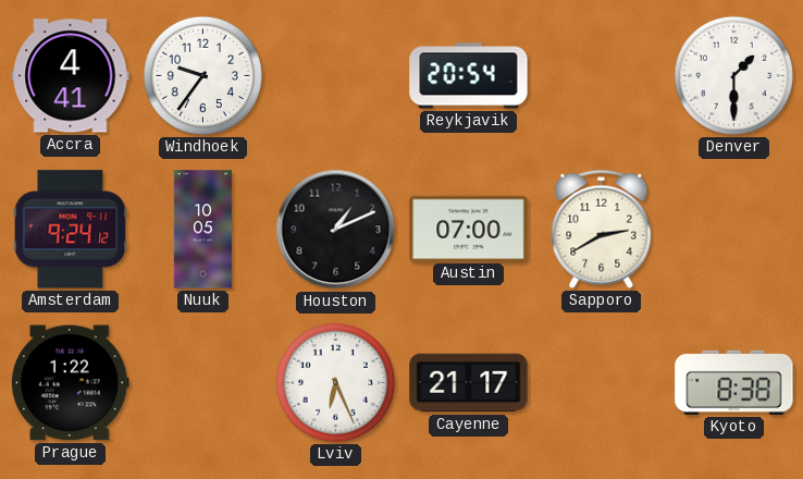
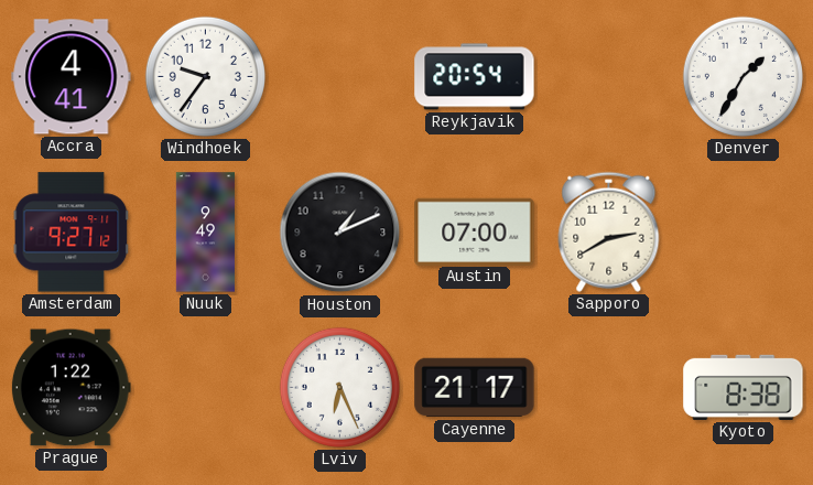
Denver: 1:30 -> 1:35
Amsterdam: 9:24 -> 9:27
Nuuk: 10:05 -> 9:49
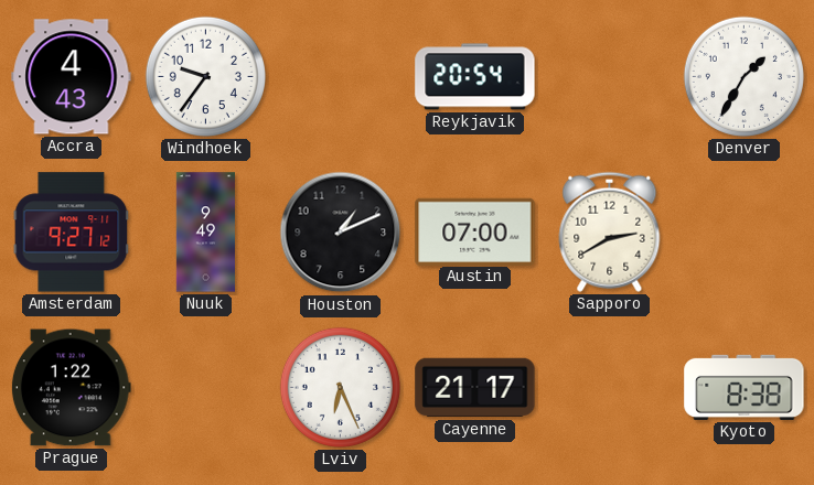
Accra: 4:41 -> 4:43
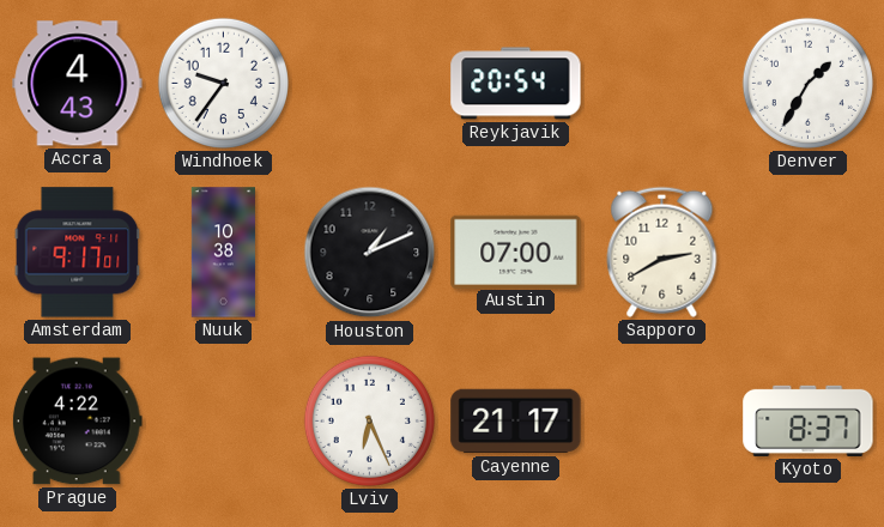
Amsterdam: 9:27 -> 9:17
Nuuk: 9:49 -> 10:38
Prague: 1:22 -> 4:22
Kyoto: 8:38 -> 8:37
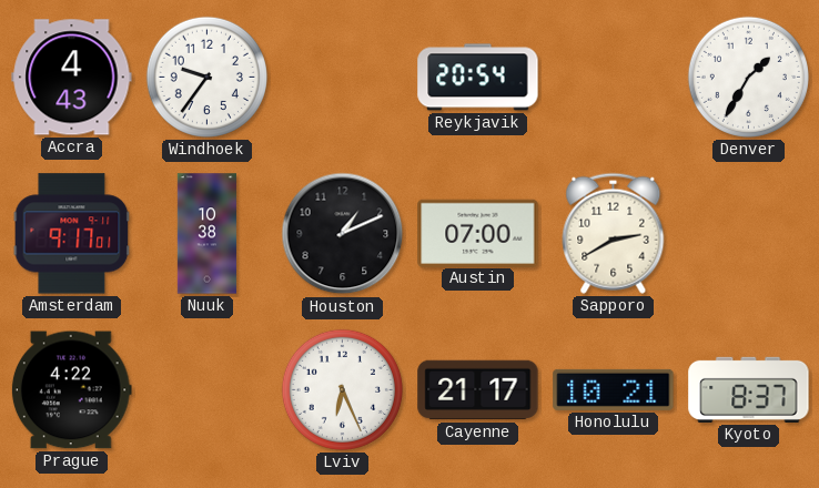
Honolulu: none -> 10:21
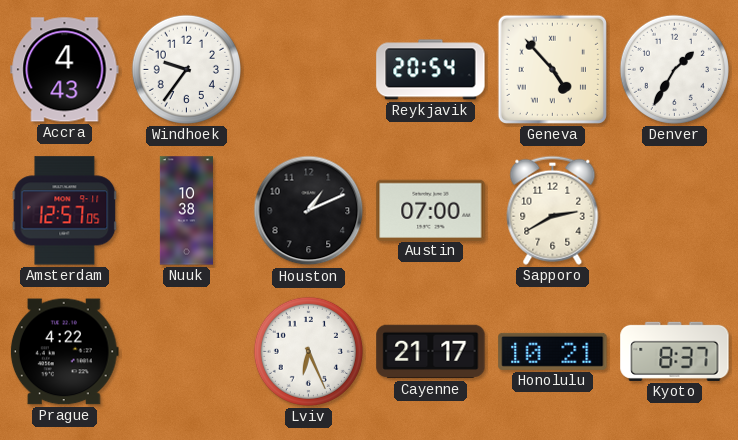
Geneva: none -> 4:53
Amsterdam: 9:17 -> 12:57
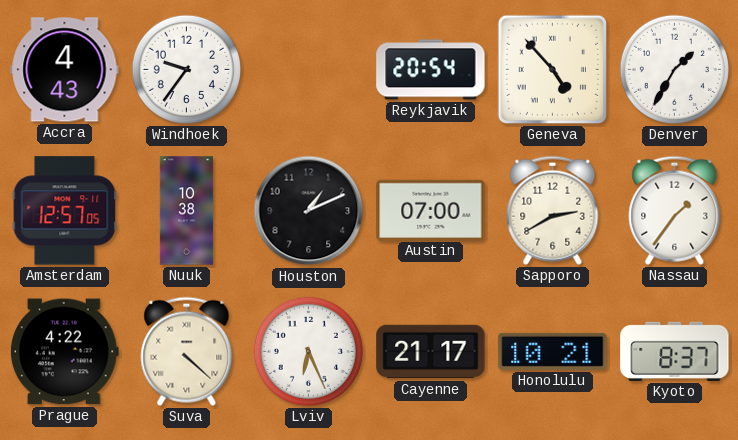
Nassau: none -> 1:36
Suva: none -> 4:22
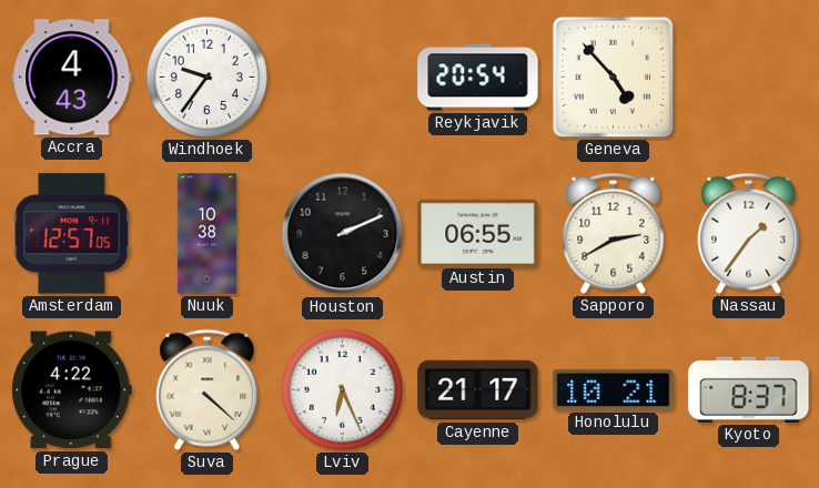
Denver: 1:35 -> none
Houston: 1:11 -> 2:11
Austin: 07:00 -> 06:55
